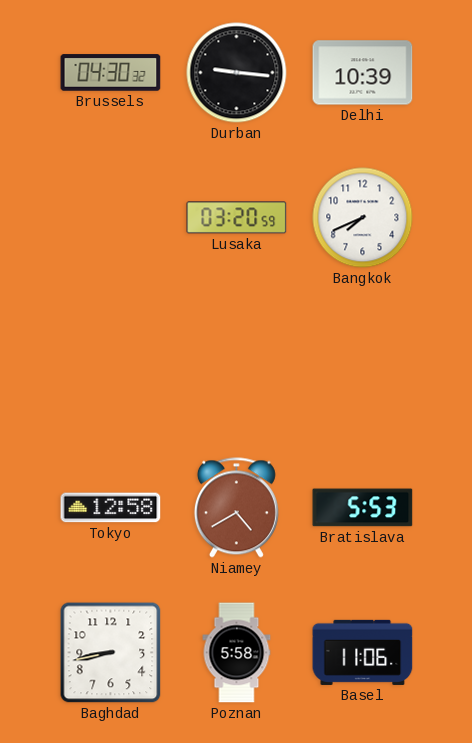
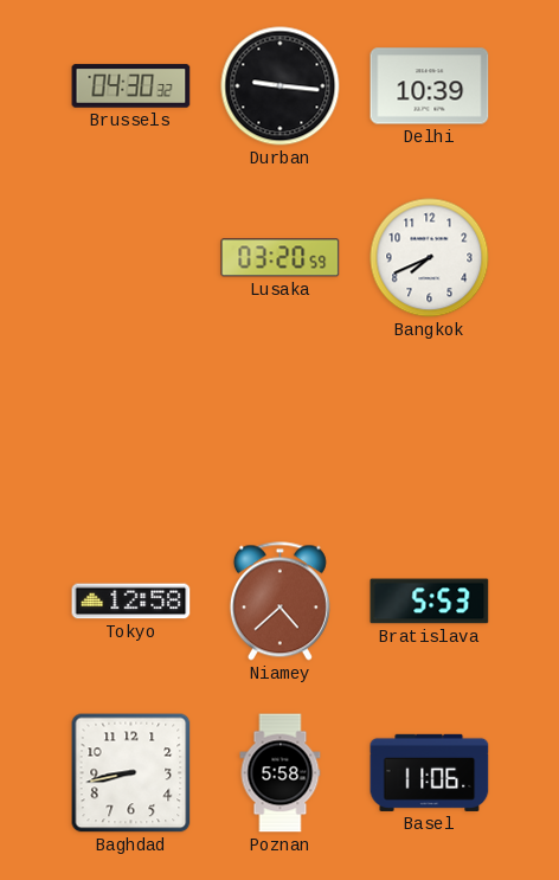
Niamey: 4:40 -> 4:38
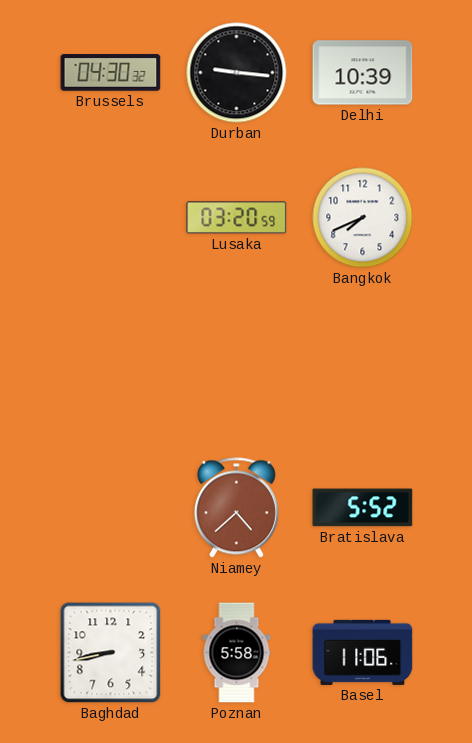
Tokyo: 12:58 -> none
Bratislava: 5:53 -> 5:52
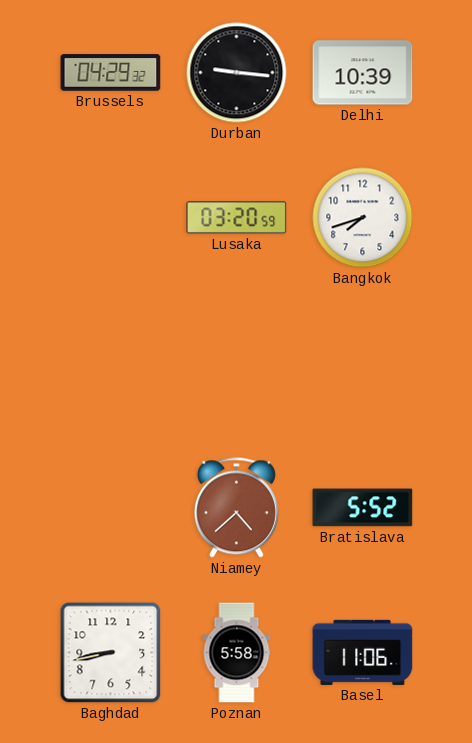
Brussels: 04:30 -> 04:29
Bangkok: 7:41 -> 7:42
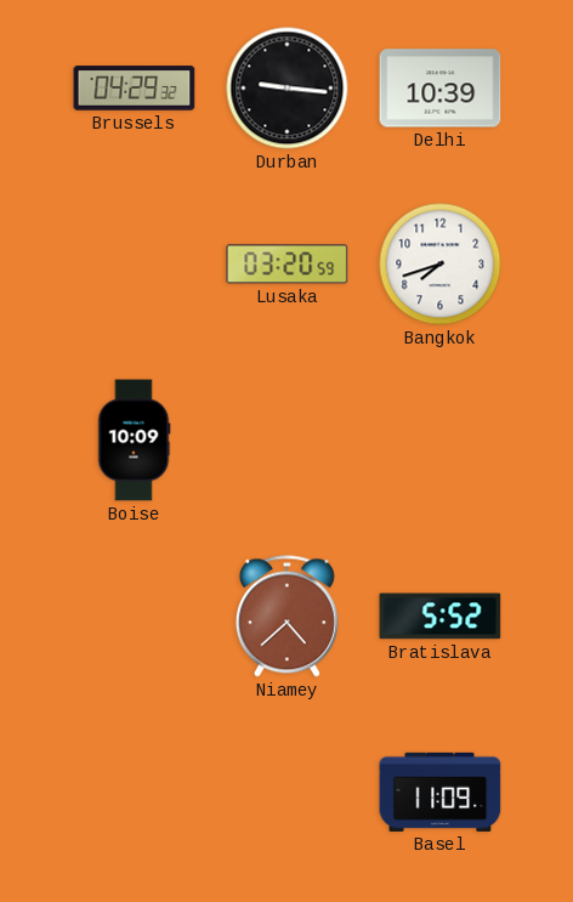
Boise: none -> 10:09
Baghdad: 8:43 -> none
Poznan: 5:58 -> none
Basel: 11:06 -> 11:09
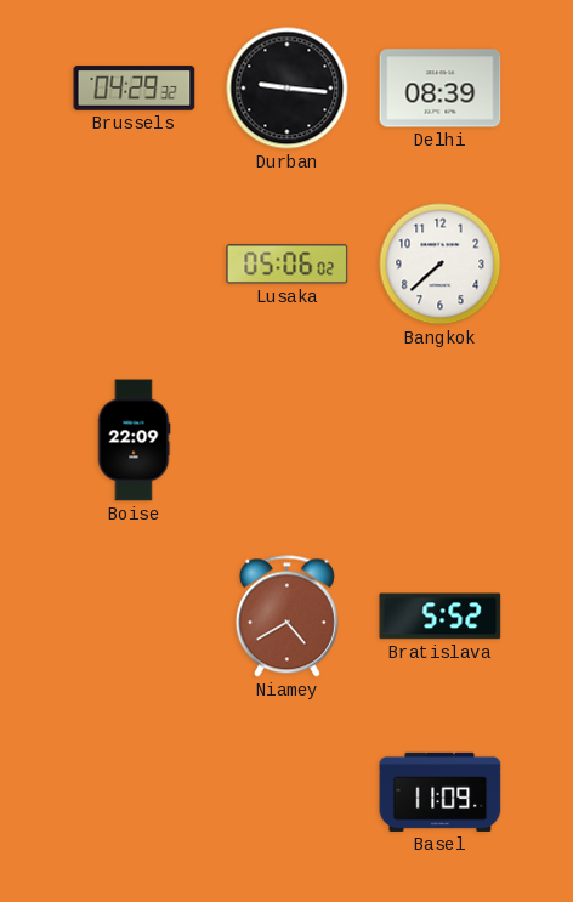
Delhi: 10:39 -> 08:39
Lusaka: 03:20 -> 05:06
Bangkok: 7:42 -> 7:38
Boise: 10:09 -> 22:09
Niamey: 4:38 -> 4:40
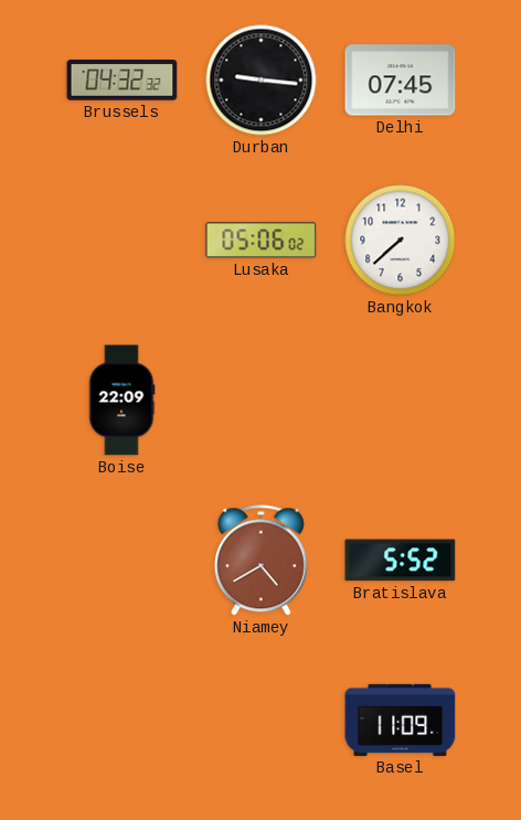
Brussels: 04:29 -> 04:32
Delhi: 08:39 -> 07:45
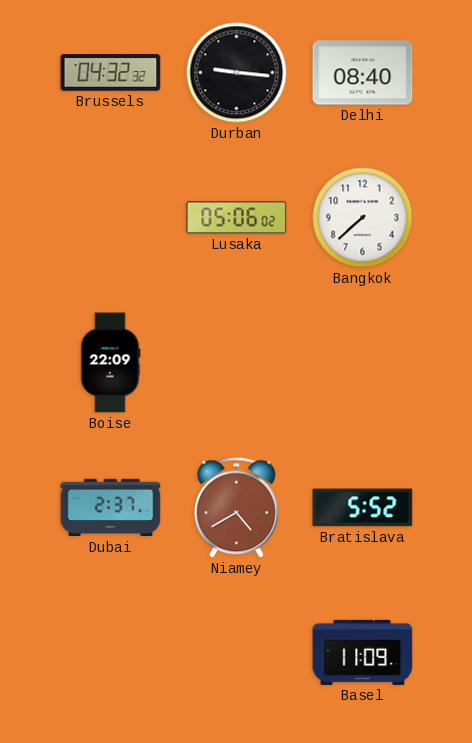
Delhi: 07:45 -> 08:40
Dubai: none -> 2:37
